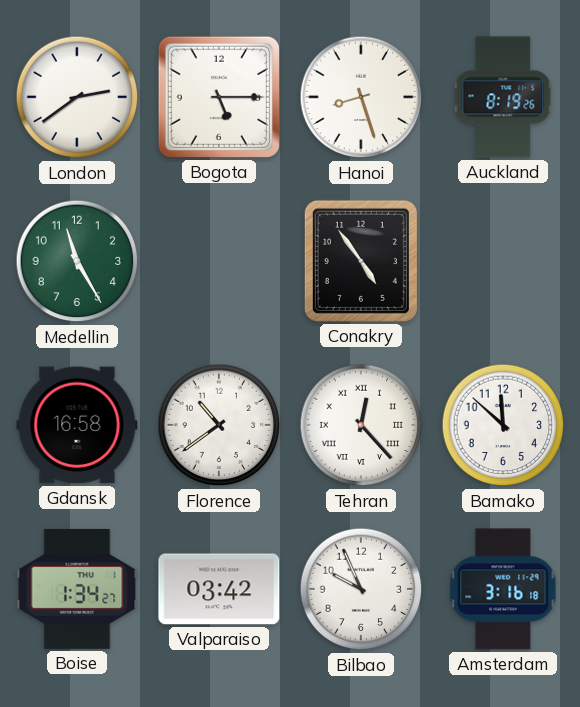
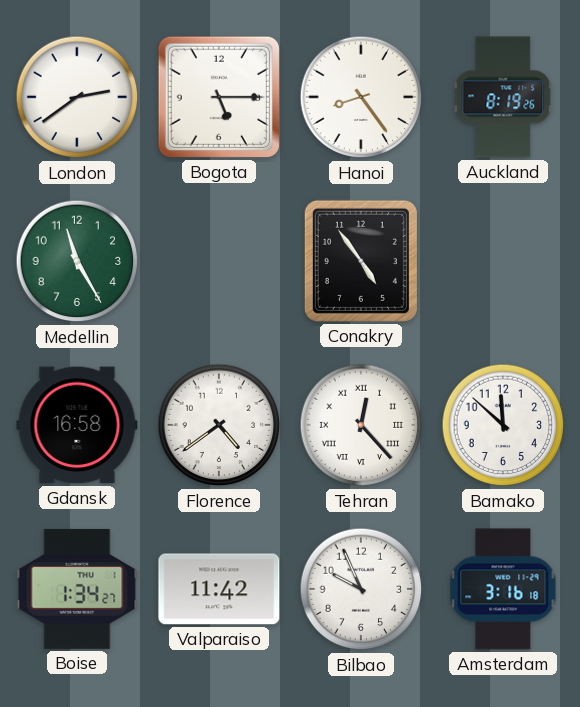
Hanoi: 8:27 -> 8:24
Florence: 10:39 -> 4:39
Valparaiso: 03:42 -> 11:42
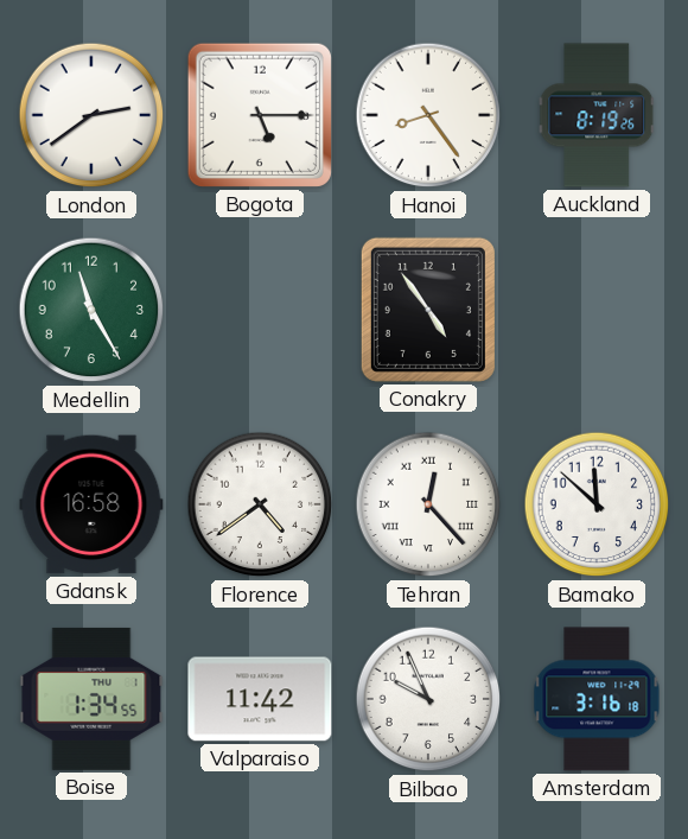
Boise: 1:34:27 -> 1:34:55
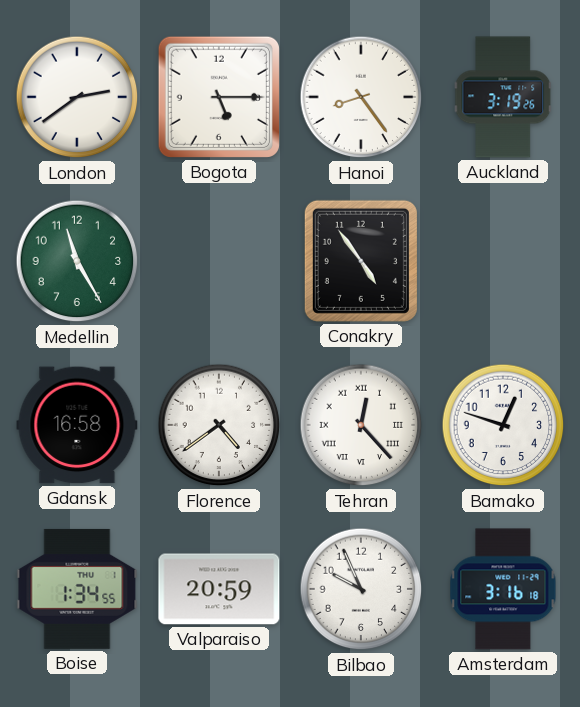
Auckland: 8:19 -> 3:19
Bamako: 11:52 -> 12:48
Valparaiso: 11:42 -> 20:59
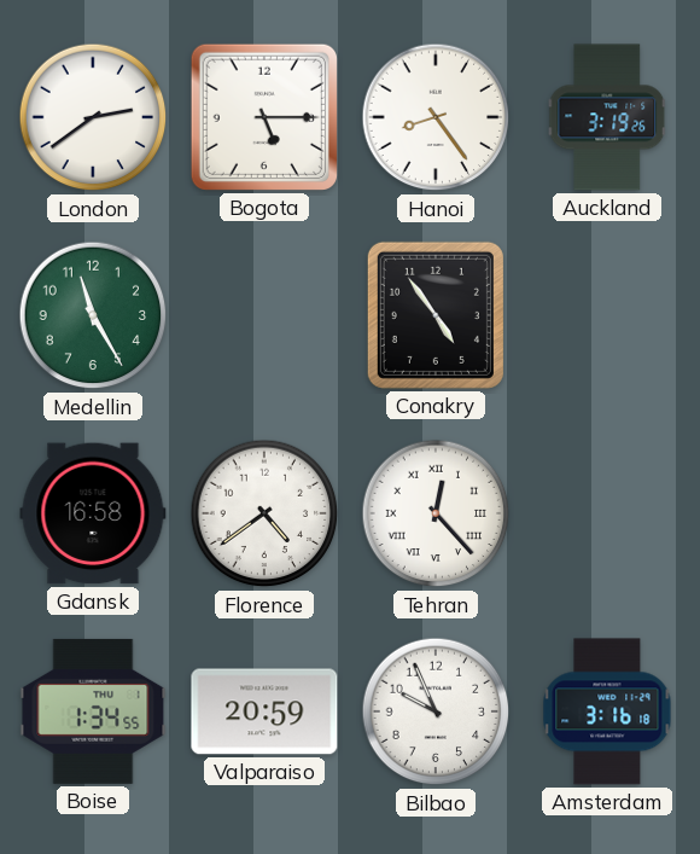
Bamako: 12:48 -> none
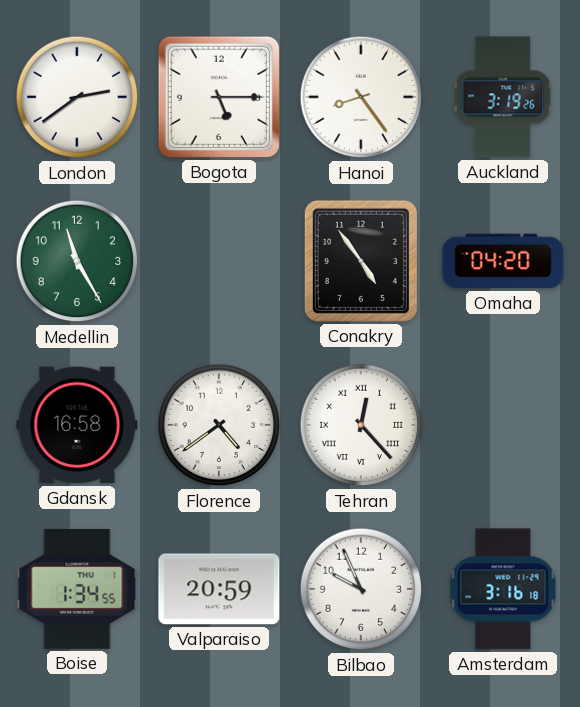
Omaha: none -> 04:20
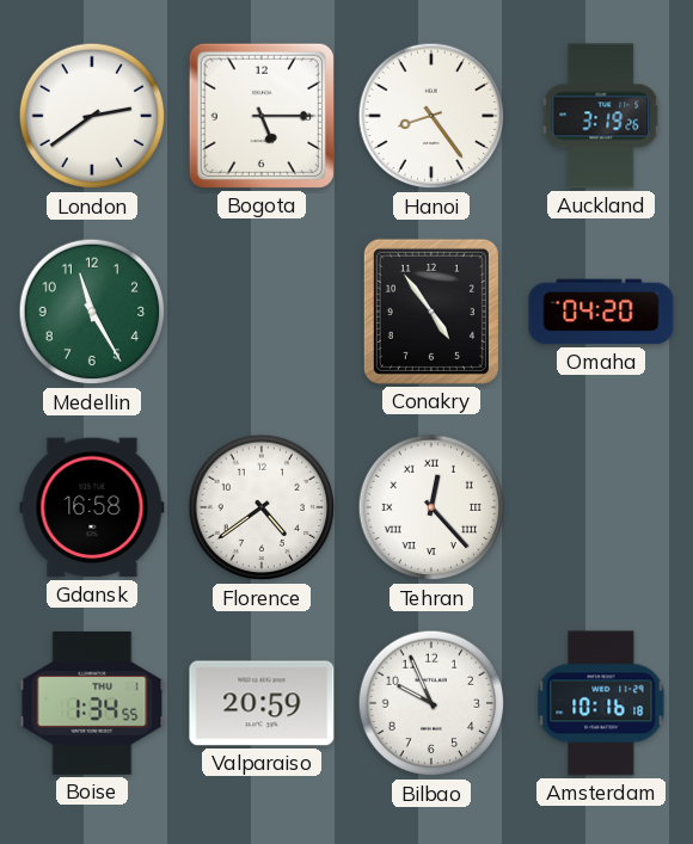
Amsterdam: 3:16 -> 10:16
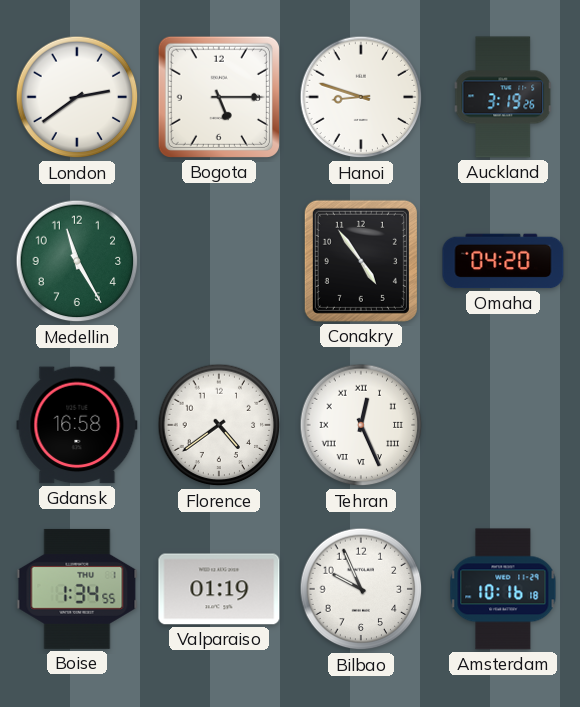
Hanoi: 8:24 -> 8:48
Tehran: 12:23 -> 12:26
Valparaiso: 20:59 -> 01:19
